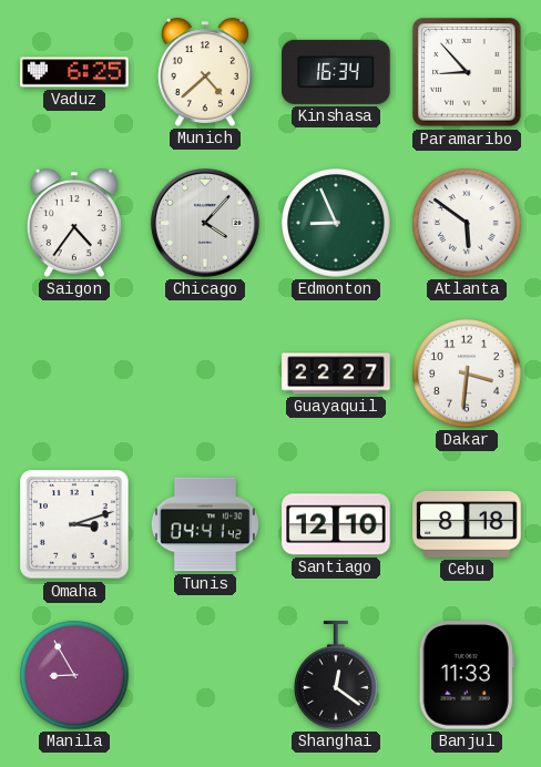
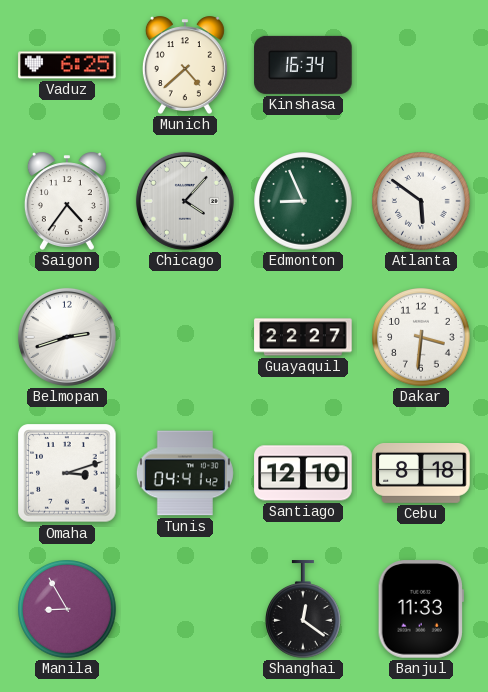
Paramaribo: 8:53 -> none
Belmopan: none -> 2:42
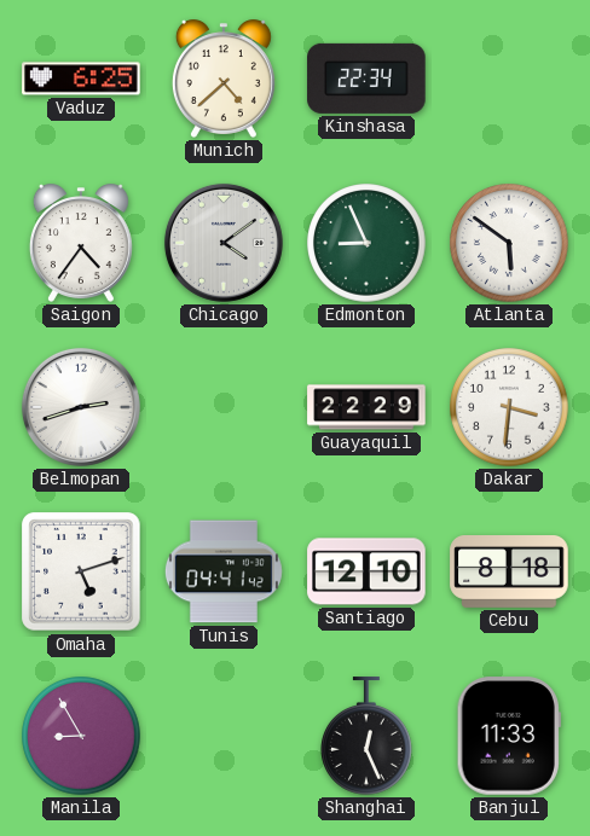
Kinshasa: 16:34 -> 22:34
Chicago: 4:07 -> 4:09
Guayaquil: 22:27 -> 22:29
Omaha: 3:12 -> 5:12
Shanghai: 12:21 -> 12:26
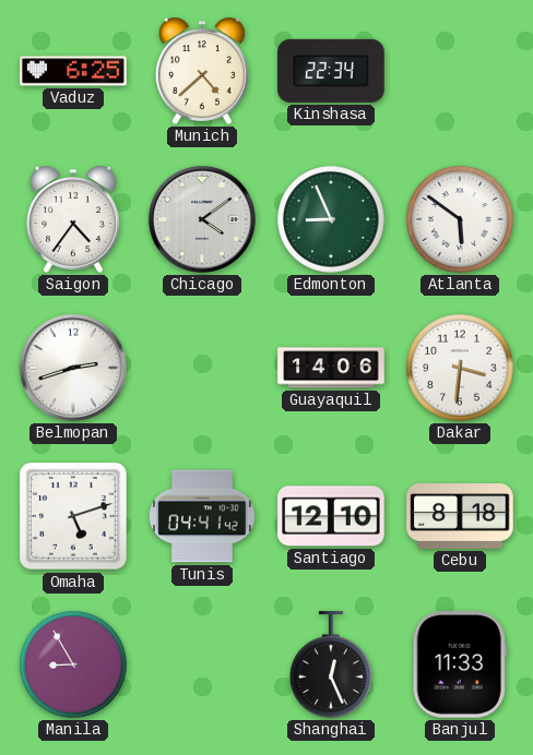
Guayaquil: 22:29 -> 14:06
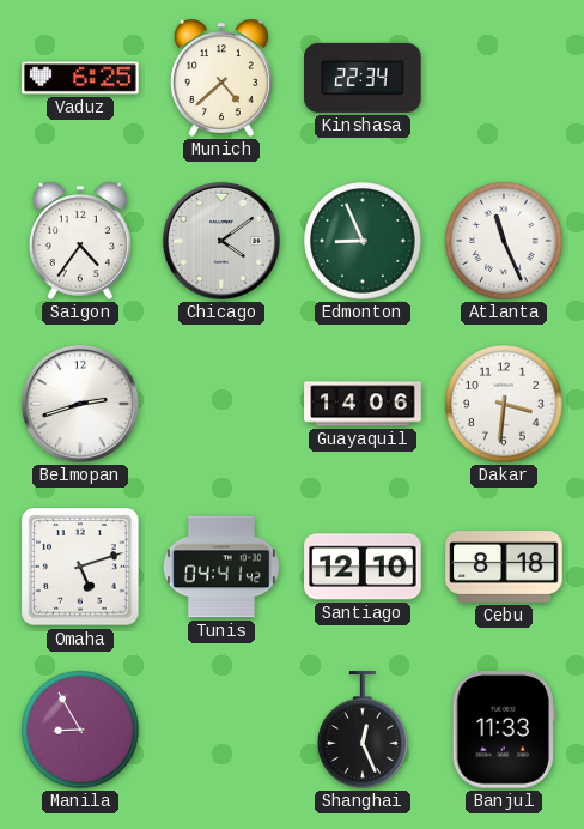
Atlanta: 5:51 -> 11:26
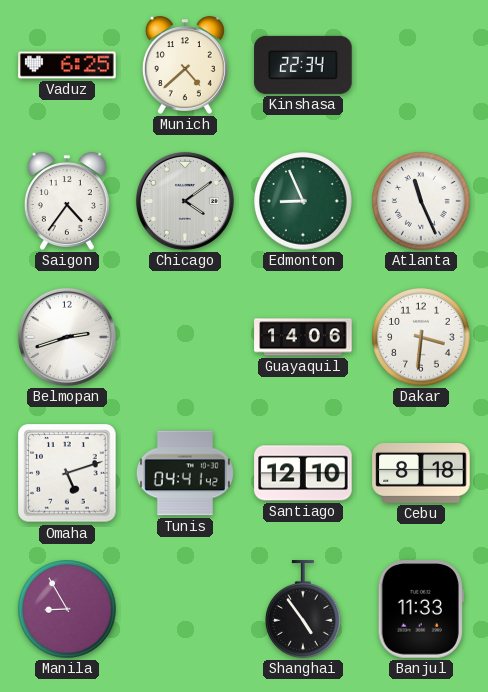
Shanghai: 12:26 -> 4:54
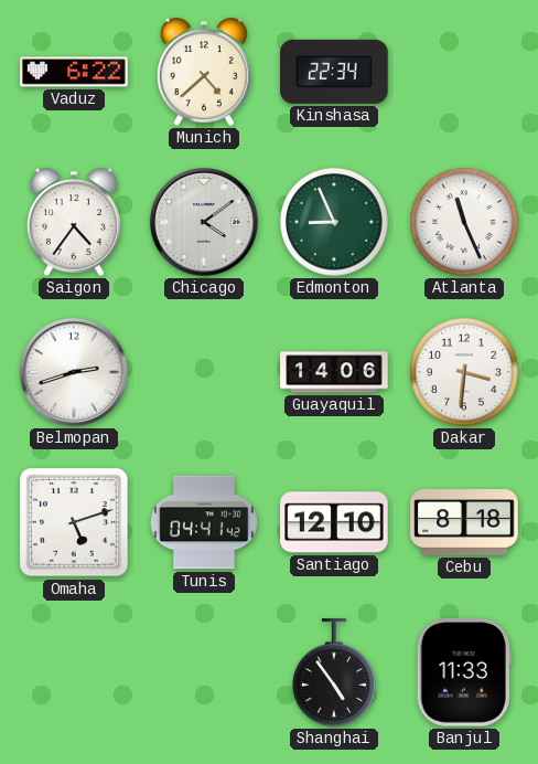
Vaduz: 6:25 -> 6:22
Manila: 8:55 -> none
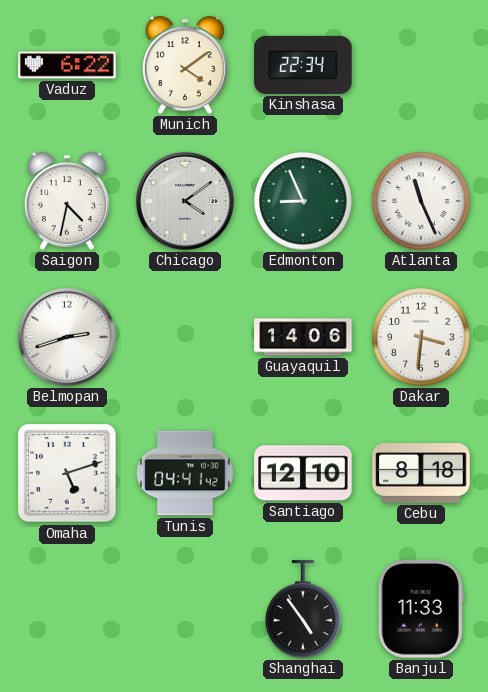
Munich: 4:38 -> 4:09
Saigon: 4:36 -> 4:32
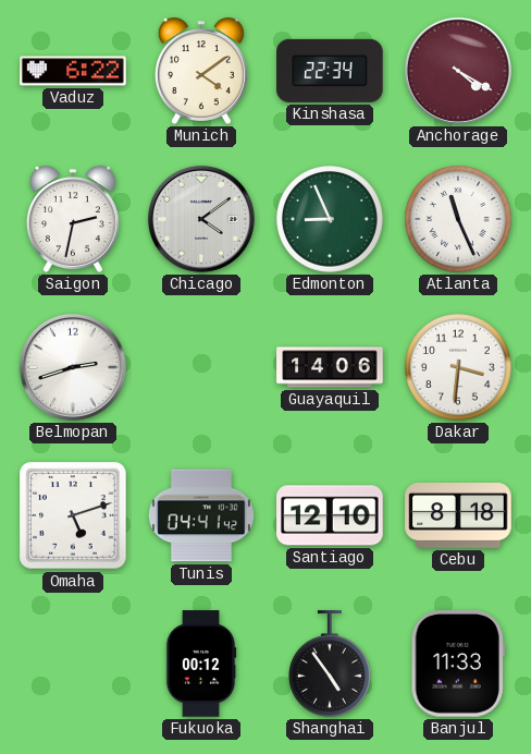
Anchorage: none -> 4:20
Saigon: 4:32 -> 2:32
Fukuoka: none -> 00:12
